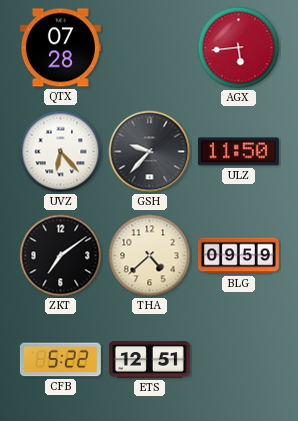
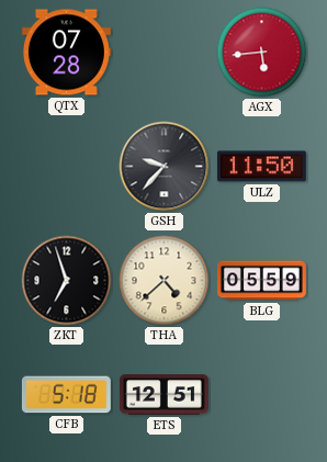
UVZ: 6:23 -> none
ZKT: 7:09 -> 6:57
BLG: 09:59 -> 05:59
CFB: 5:22 -> 5:18
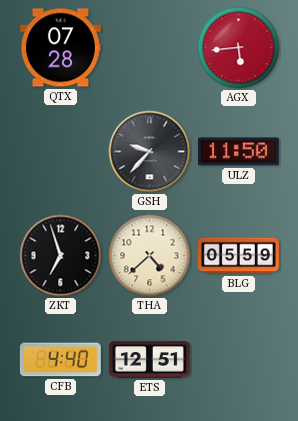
CFB: 5:18 -> 4:40
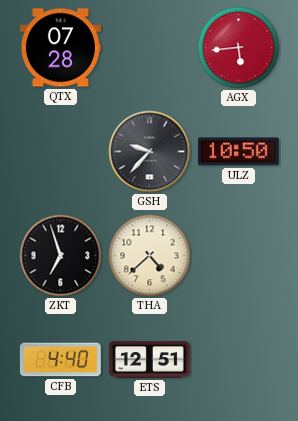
ULZ: 11:50 -> 10:50
BLG: 05:59 -> none
